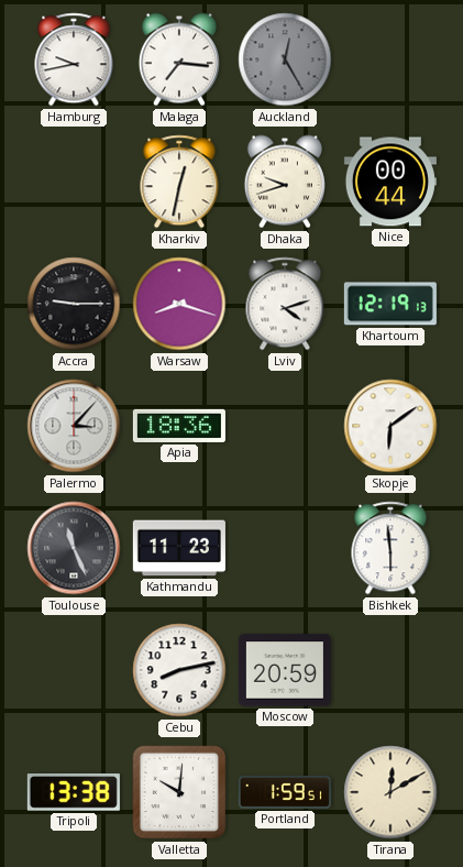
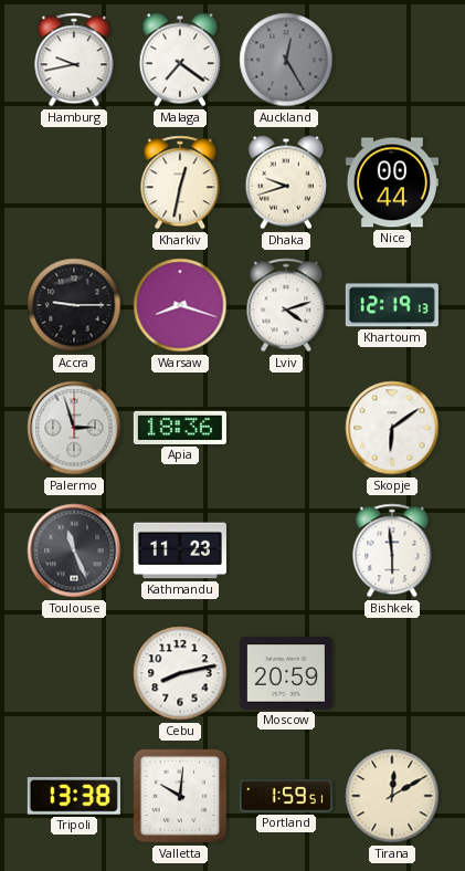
Malaga: 7:16 -> 7:21
Palermo: 3:07 -> 2:57
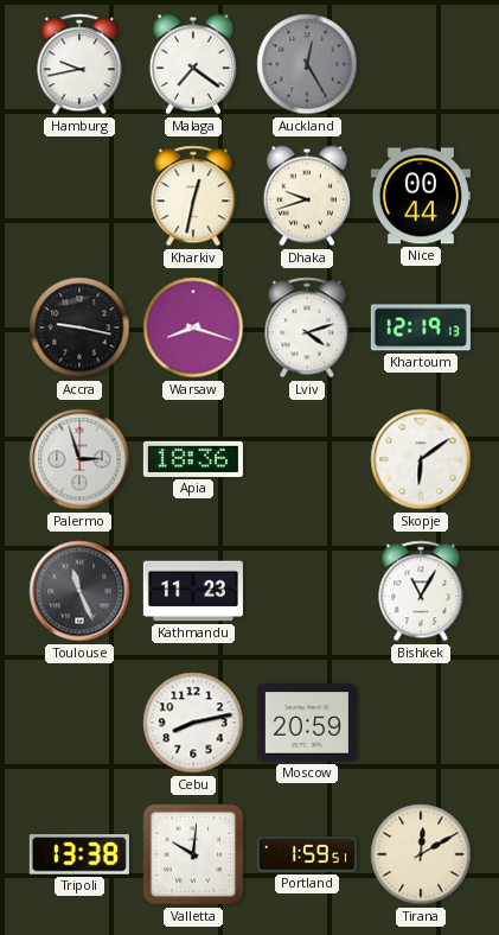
Accra: 9:15 -> 9:17
Bishkek: 5:59 -> 11:05
